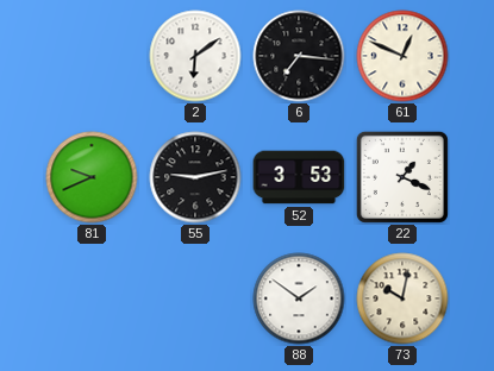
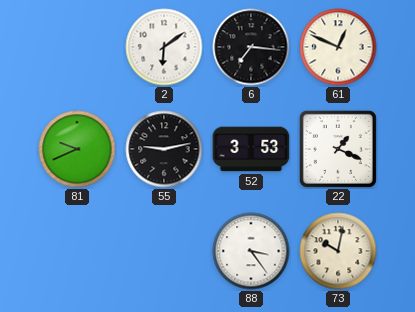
88: 1:51 -> 3:24
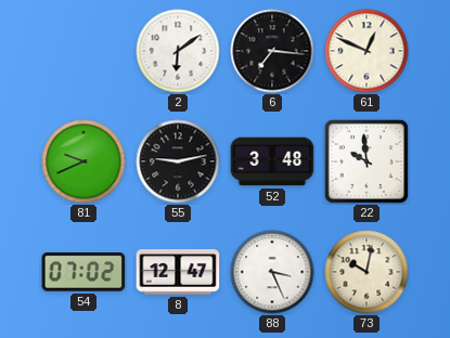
52: 3:53 -> 3:48
22: 1:19 -> 9:59
54: none -> 07:02
8: none -> 12:47
88: 3:24 -> 3:26
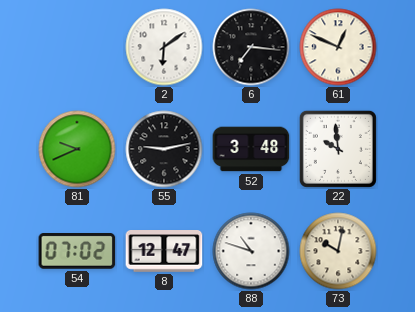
88: 3:26 -> 10:48
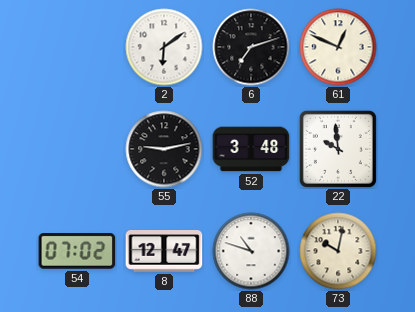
6: 7:16 -> 7:12
81: 9:41 -> none
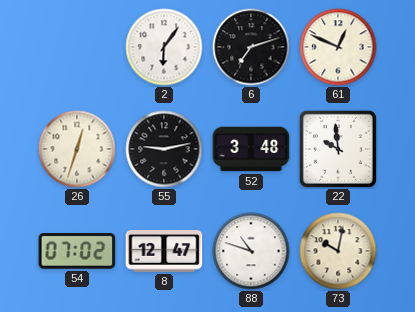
2: 6:09 -> 6:06
26: none -> 12:33
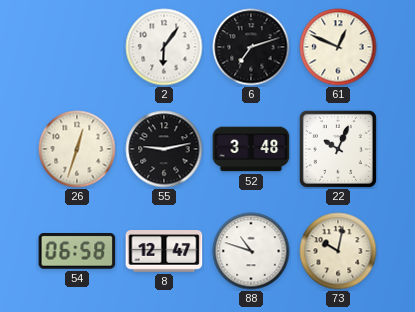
22: 9:59 -> 10:04
54: 07:02 -> 06:58
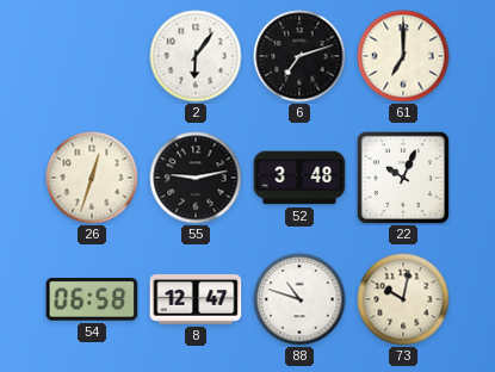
61: 12:49 -> 7:00
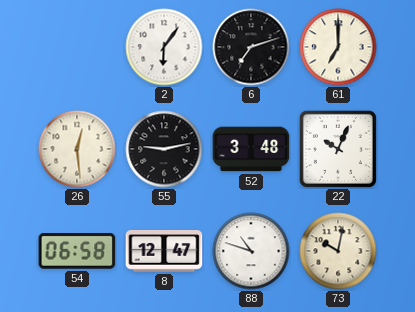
26: 12:33 -> 12:29
